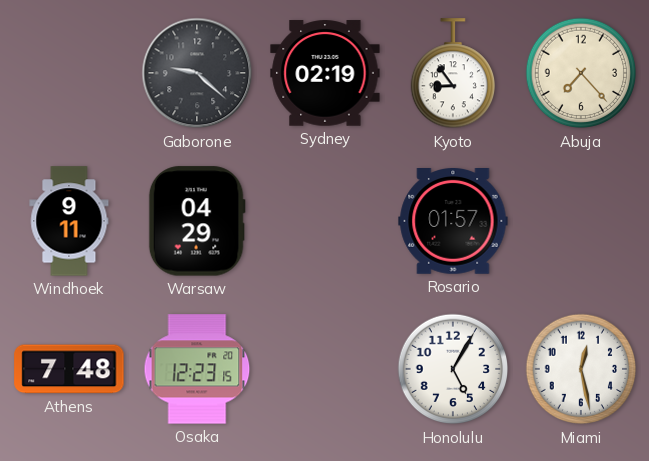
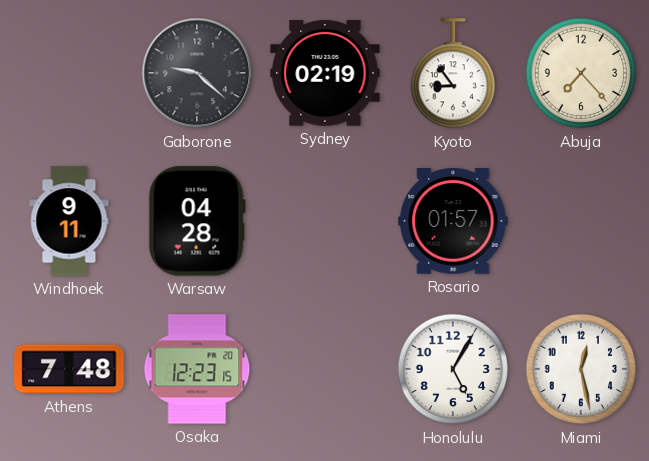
Warsaw: 04:29 -> 04:28
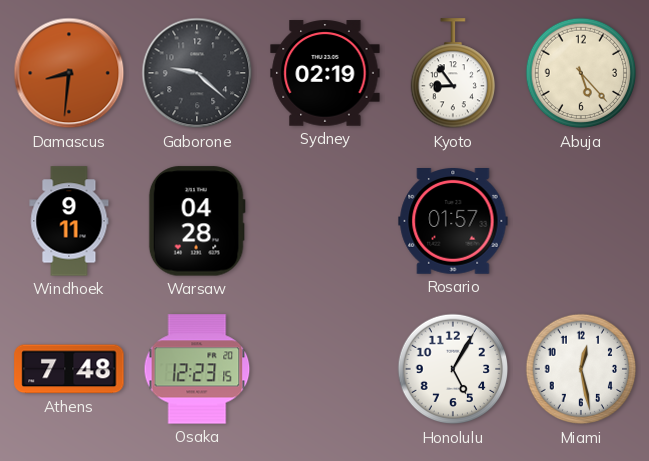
Damascus: none -> 8:31
Abuja: 7:23 -> 5:23
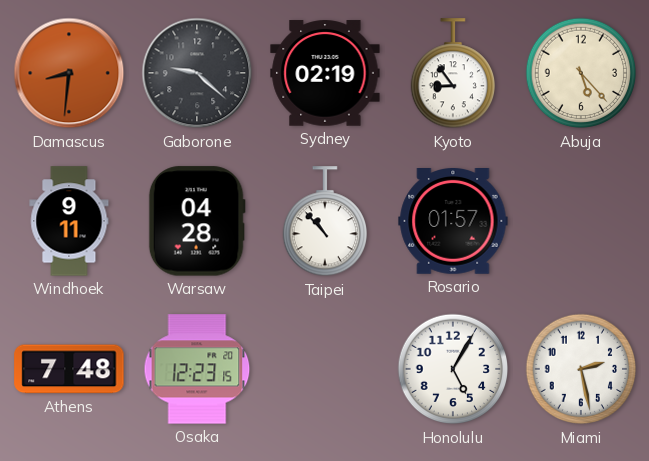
Taipei: none -> 10:53
Miami: 12:28 -> 2:28
